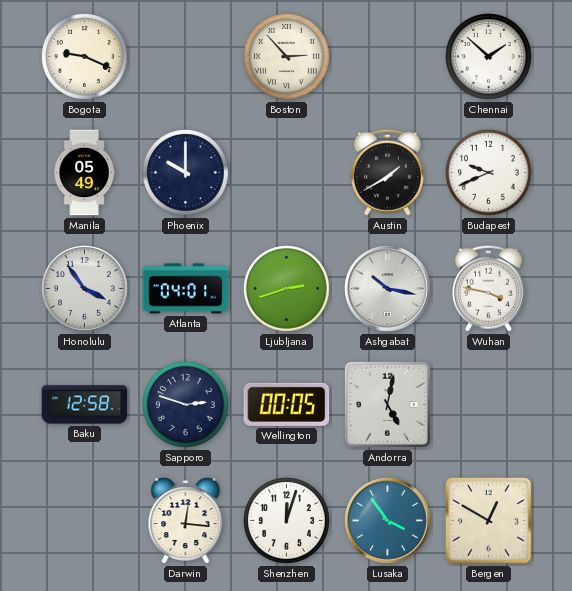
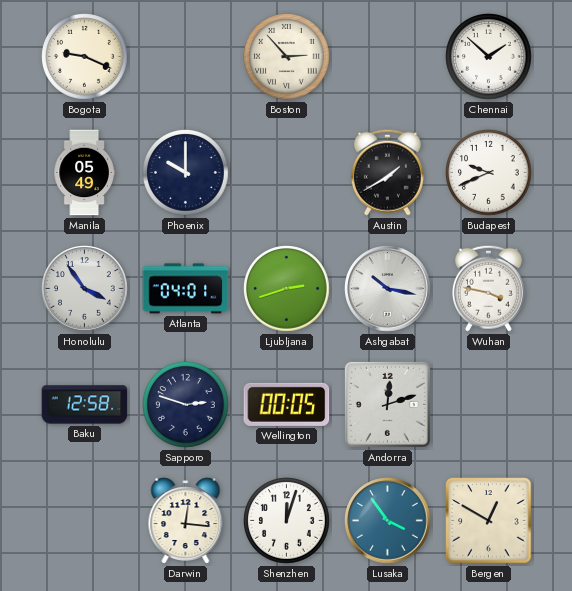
Andorra: 5:02 -> 12:12
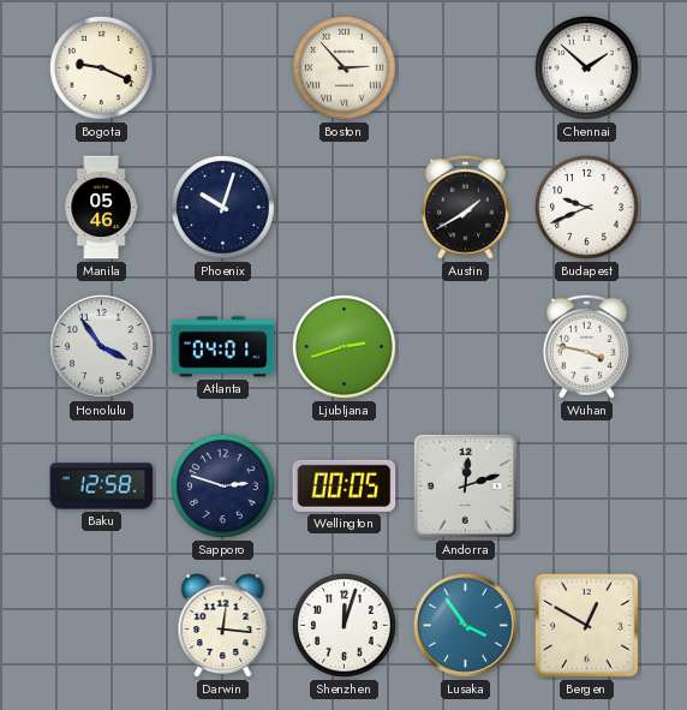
Manila: 05:49 -> 05:46
Phoenix: 10:00 -> 10:03
Ashgabat: 10:17 -> none
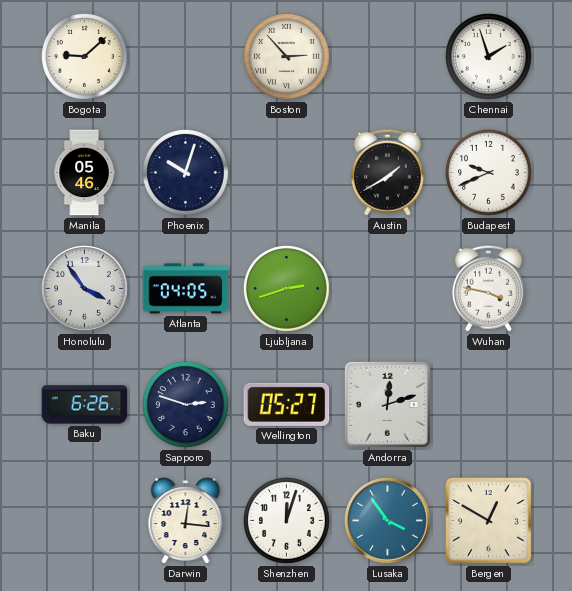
Bogota: 9:19 -> 9:08
Chennai: 1:52 -> 1:57
Atlanta: 04:01 -> 04:05
Baku: 12:58 -> 6:26
Wellington: 00:05 -> 05:27
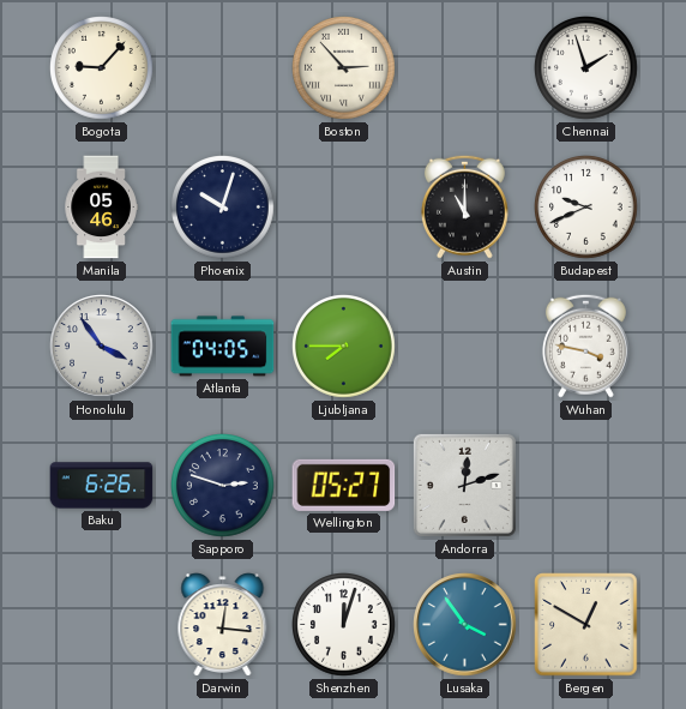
Bogota: 9:08 -> 9:07
Austin: 1:40 -> 11:00
Ljubljana: 2:42 -> 7:45
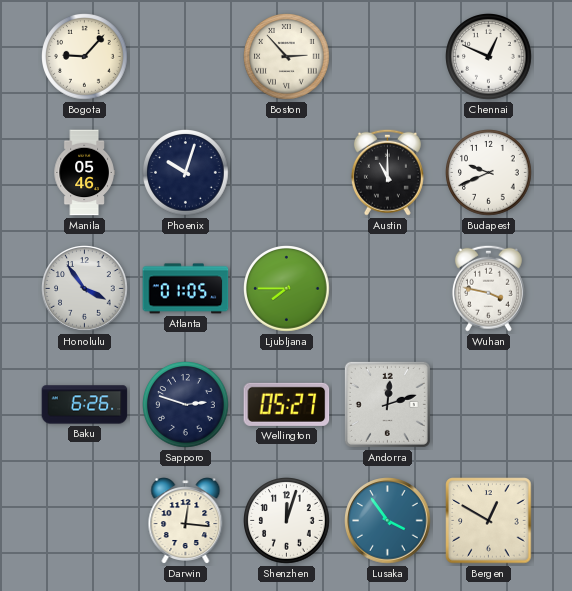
Chennai: 1:57 -> 12:49
Atlanta: 04:05 -> 01:05
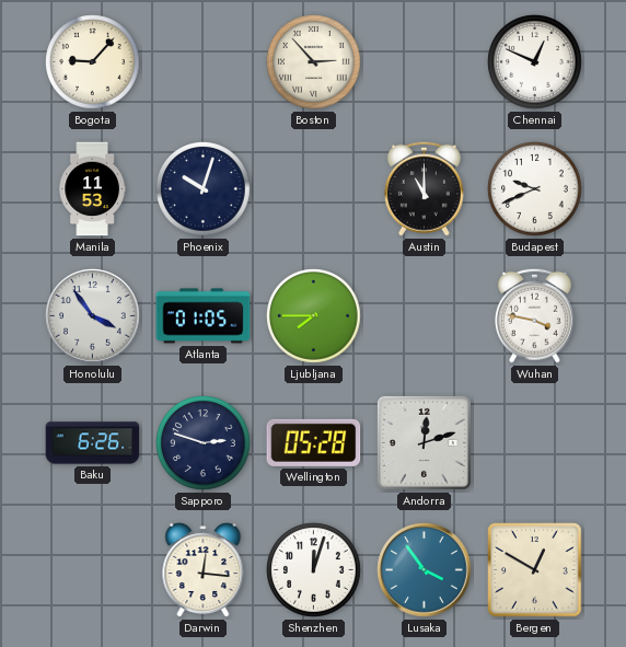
Manila: 05:46 -> 11:53
Wellington: 05:27 -> 05:28
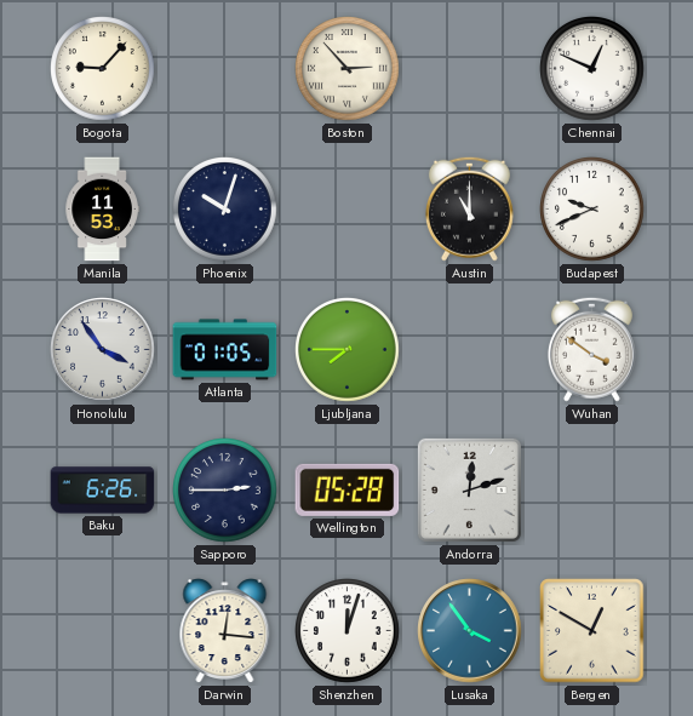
Wuhan: 3:47 -> 3:51
Sapporo: 2:48 -> 2:45
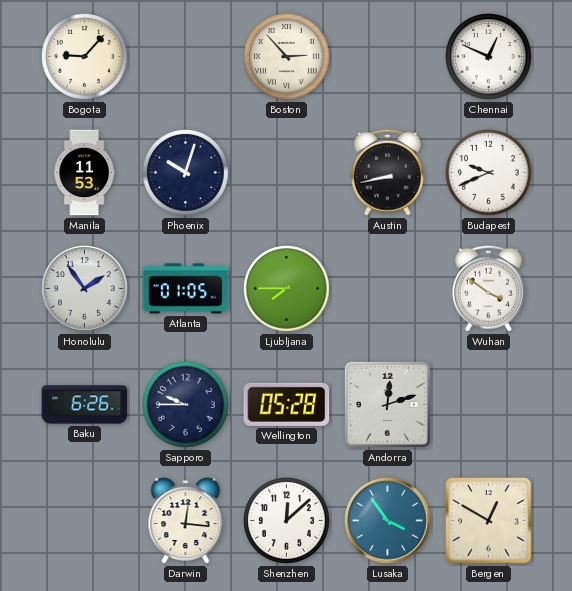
Austin: 11:00 -> 8:43
Honolulu: 3:54 -> 1:54
Sapporo: 2:45 -> 9:45
Shenzhen: 12:03 -> 12:08
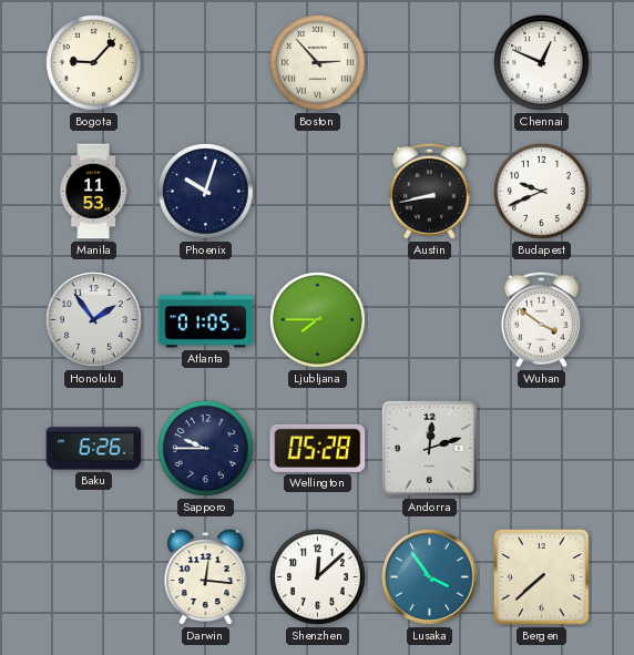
Bergen: 12:50 -> 7:38
